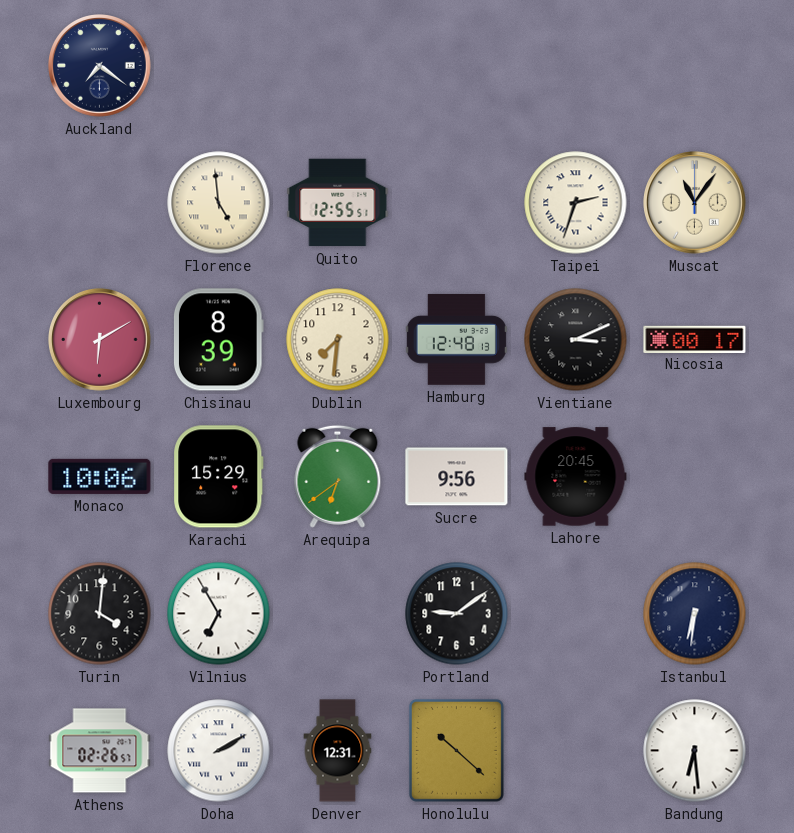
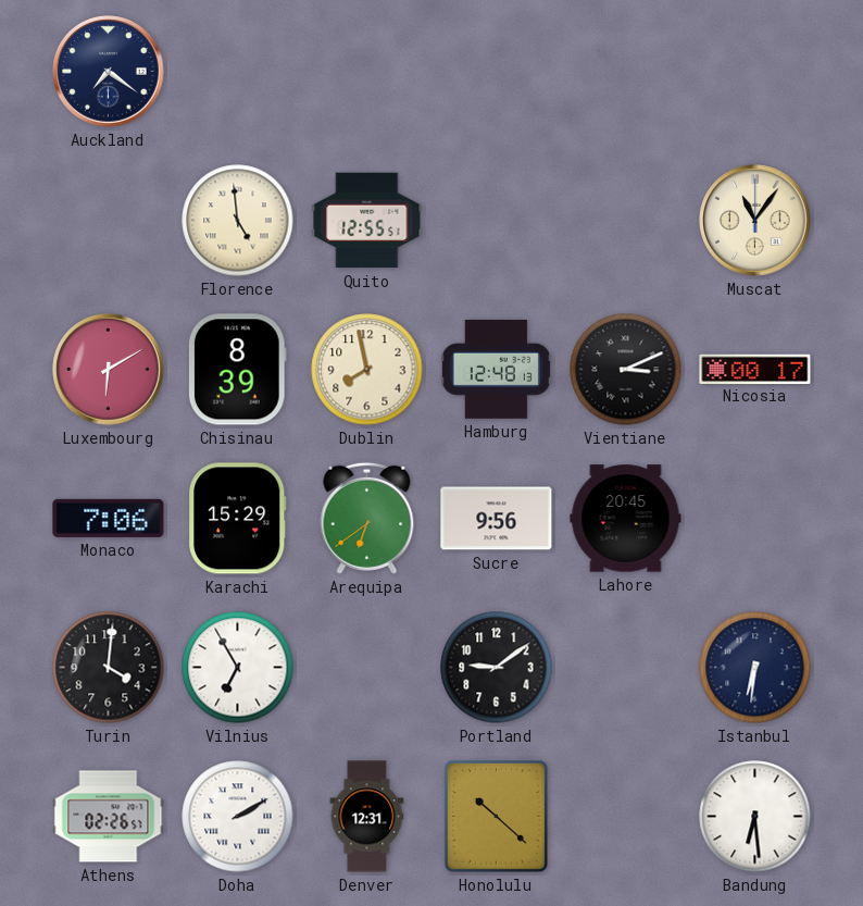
Taipei: 2:33 -> none
Dublin: 7:31 -> 7:58
Monaco: 10:06 -> 7:06
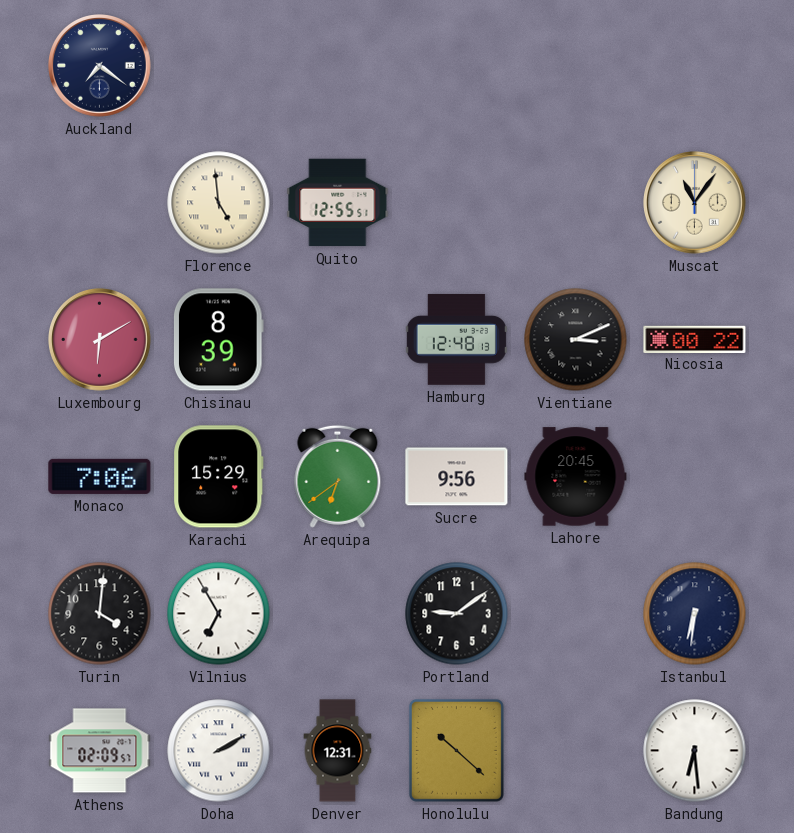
Dublin: 7:58 -> none
Nicosia: 00:17 -> 00:22
Athens: 02:26 -> 02:09
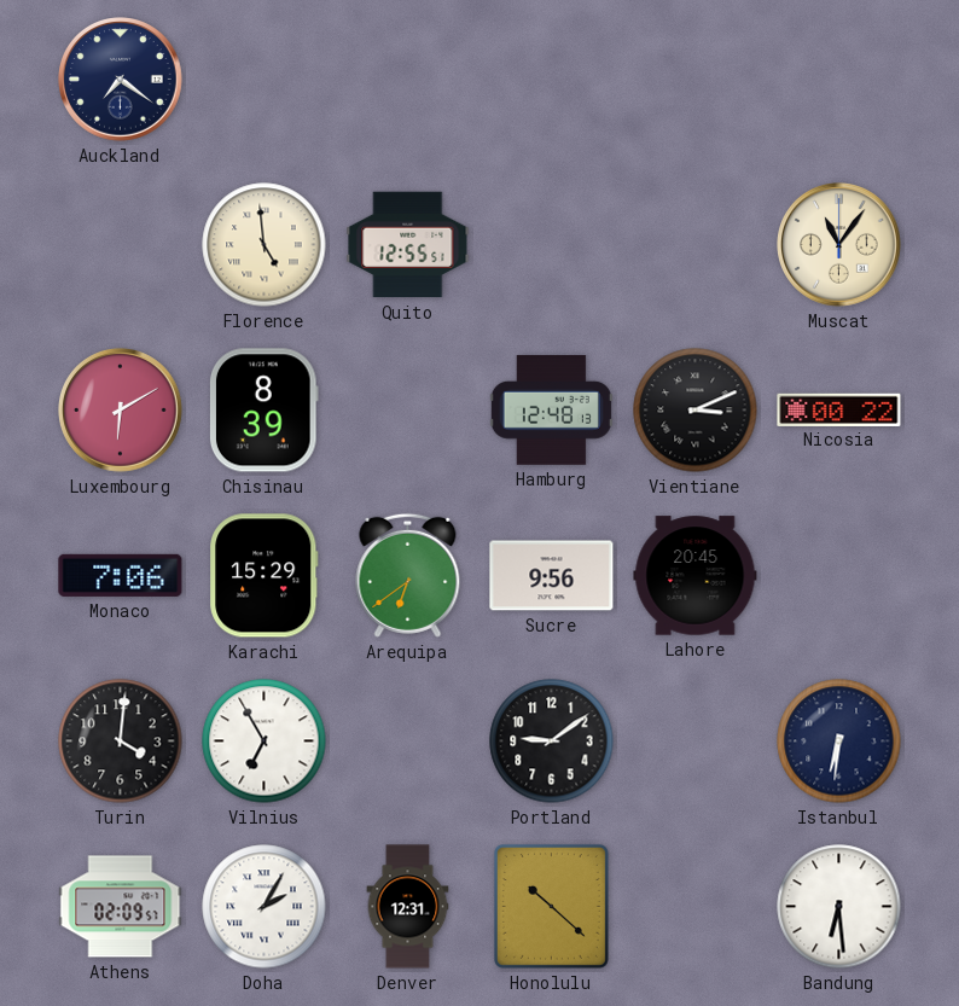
Doha: 2:10 -> 2:05
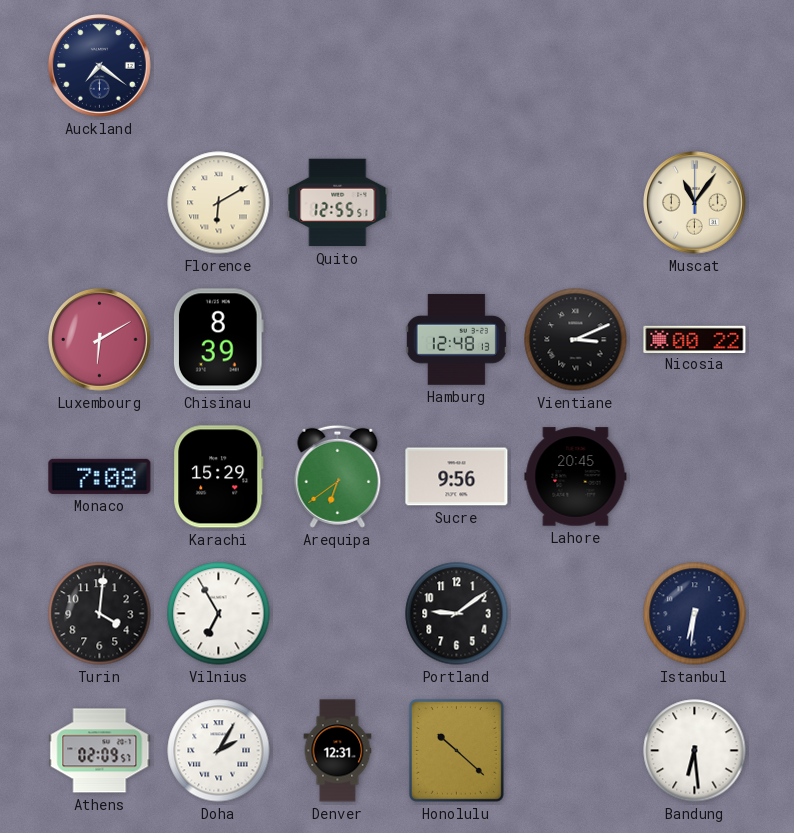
Florence: 4:59 -> 6:10
Monaco: 7:06 -> 7:08
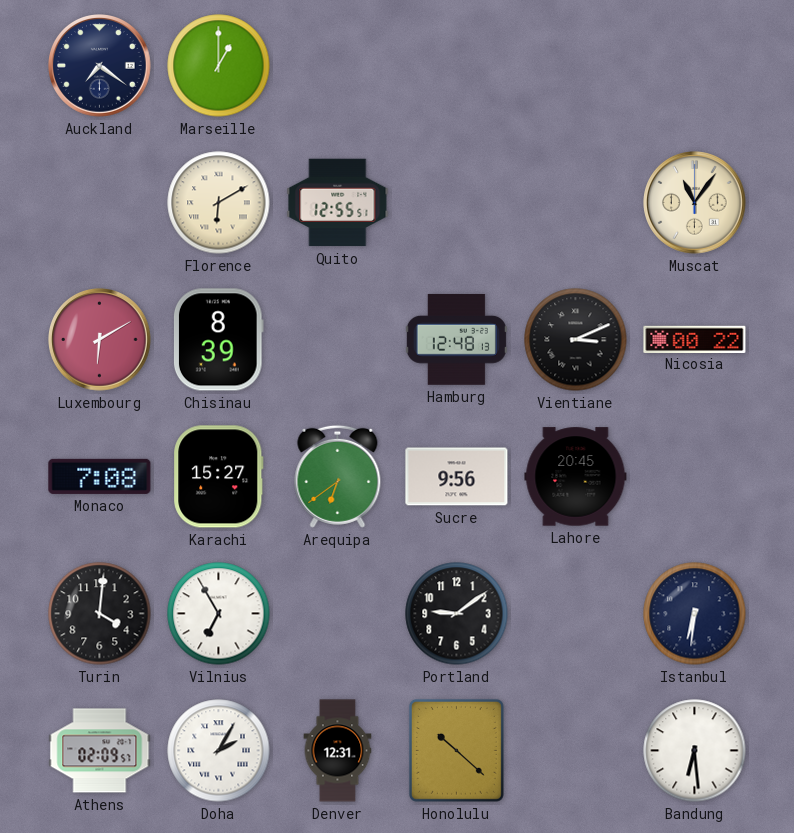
Marseille: none -> 1:00
Karachi: 15:29 -> 15:27
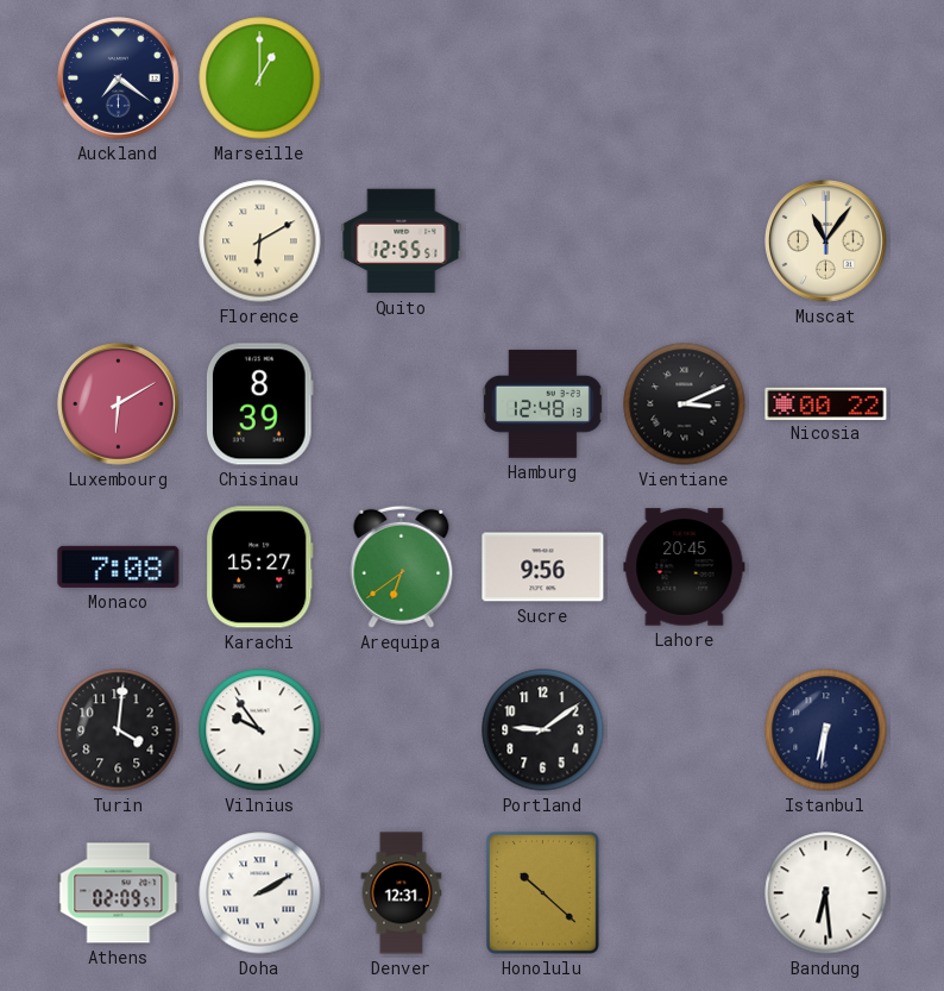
Vilnius: 6:55 -> 9:54
Doha: 2:05 -> 2:10
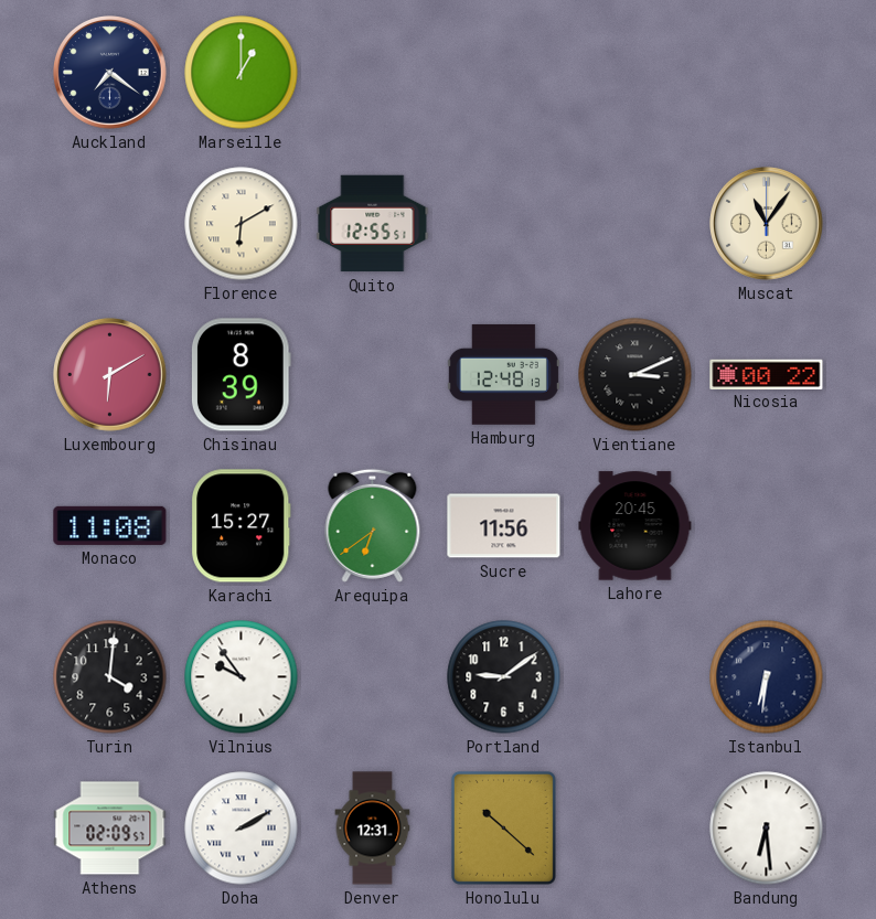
Monaco: 7:08 -> 11:08
Sucre: 9:56 -> 11:56
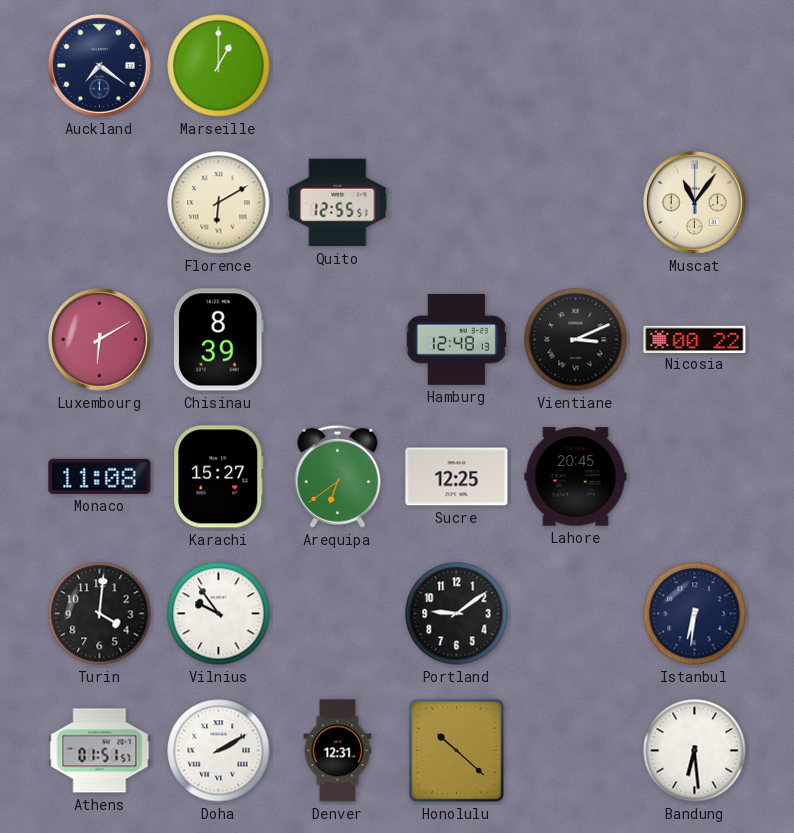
Sucre: 11:56 -> 12:25
Athens: 02:09 -> 01:51
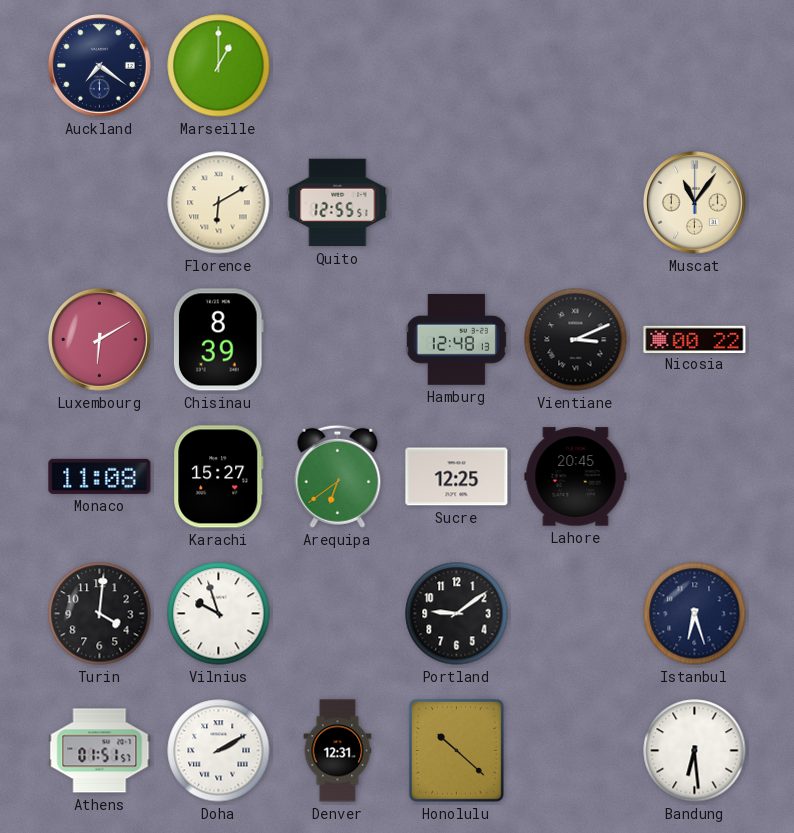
Vilnius: 9:54 -> 9:57
Istanbul: 6:31 -> 6:27
